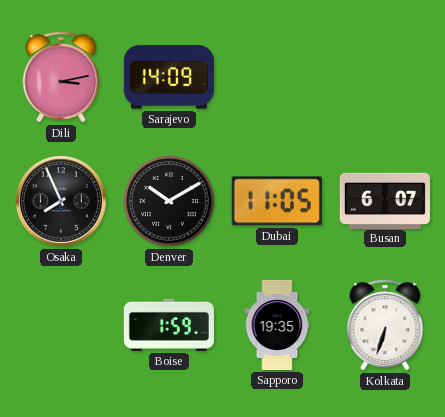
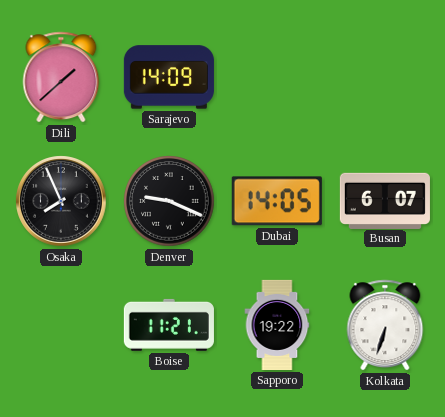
Dili: 3:13 -> 1:38
Denver: 10:10 -> 9:19
Dubai: 11:05 -> 14:05
Boise: 1:59 -> 11:21
Sapporo: 19:35 -> 19:22
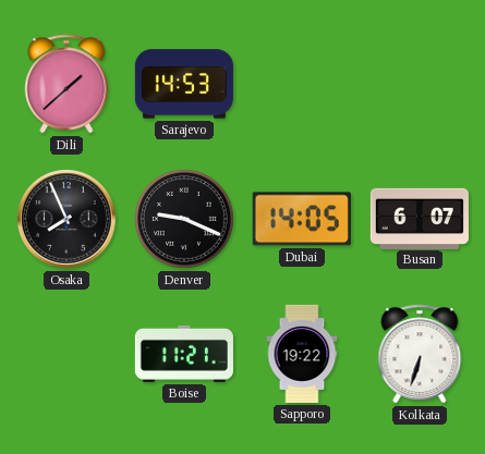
Sarajevo: 14:09 -> 14:53
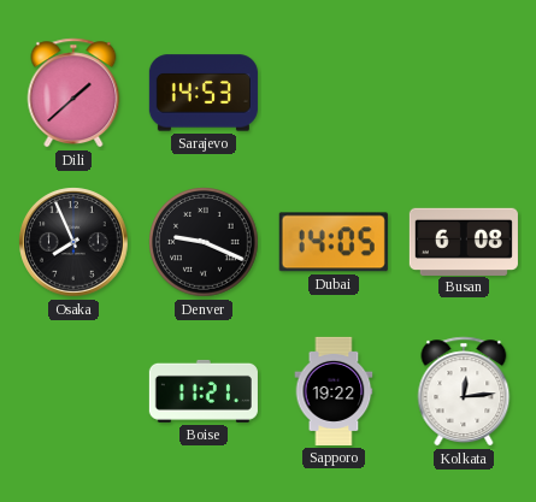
Busan: 6:07 -> 6:08
Kolkata: 6:33 -> 12:14
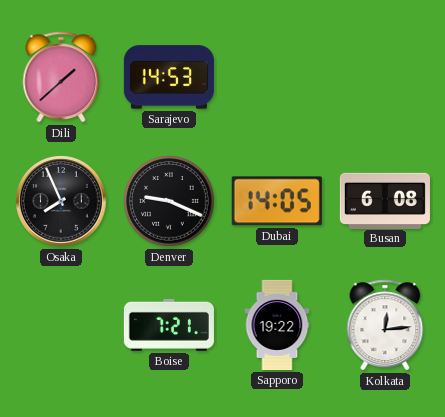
Boise: 11:21 -> 7:21
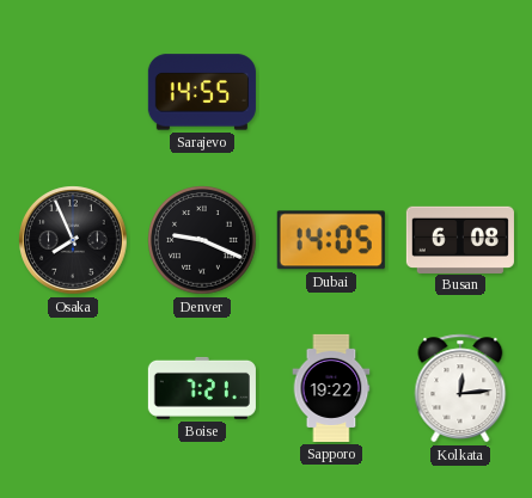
Dili: 1:38 -> none
Sarajevo: 14:53 -> 14:55
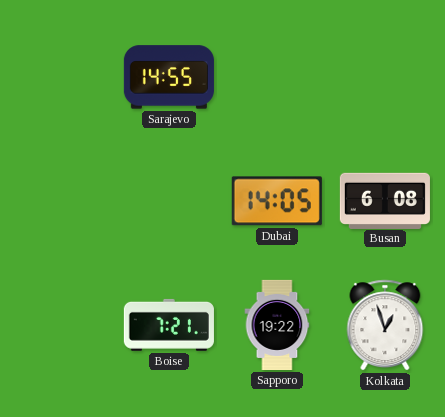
Osaka: 7:56 -> none
Denver: 9:19 -> none
Kolkata: 12:14 -> 12:57
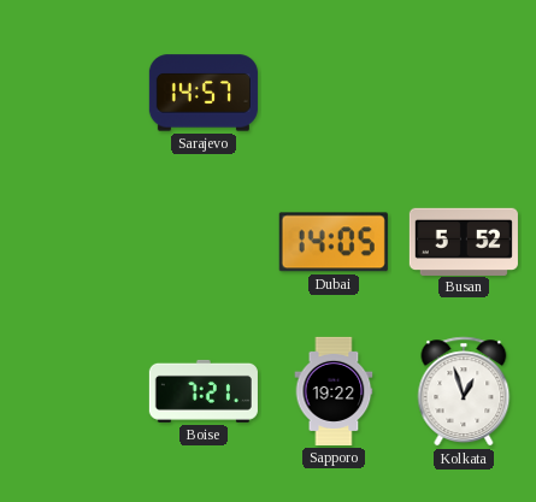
Sarajevo: 14:55 -> 14:57
Busan: 6:08 -> 5:52
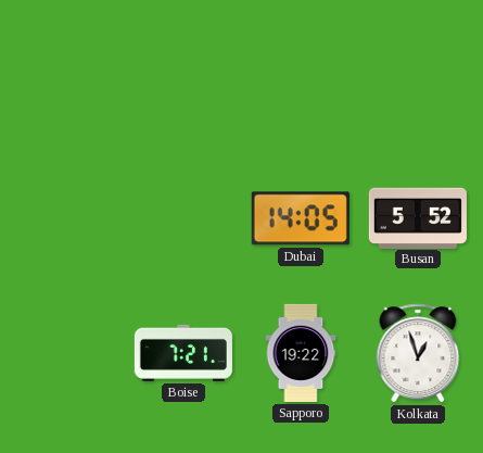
Sarajevo: 14:57 -> none
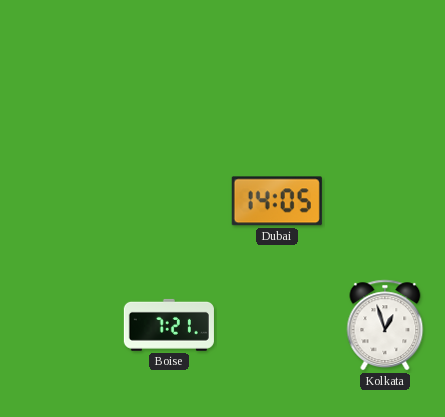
Busan: 5:52 -> none
Sapporo: 19:22 -> none
